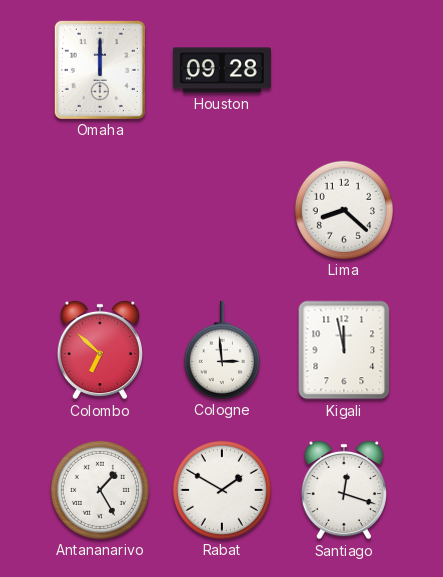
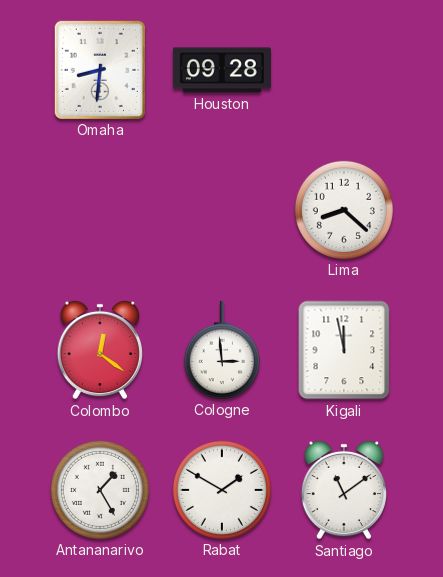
Omaha: 12:00 -> 8:31
Colombo: 6:52 -> 12:21
Santiago: 12:18 -> 11:09
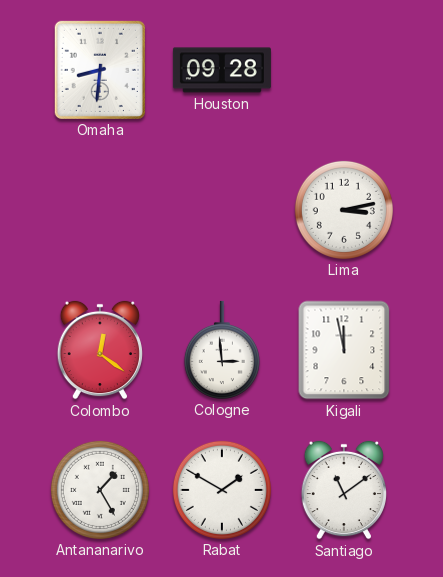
Lima: 8:22 -> 3:13
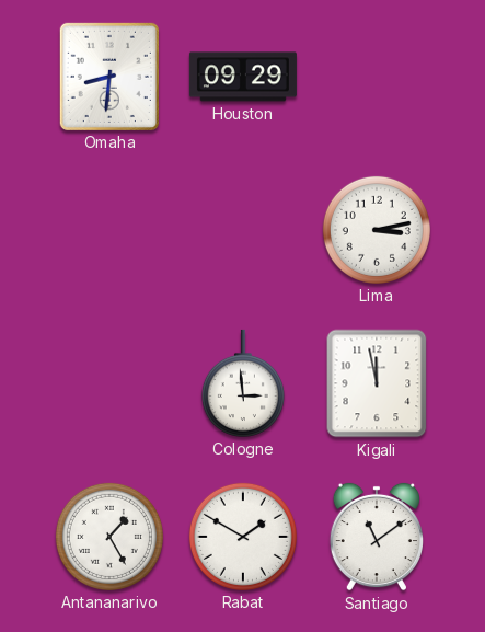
Houston: 09:28 -> 09:29
Colombo: 12:21 -> none
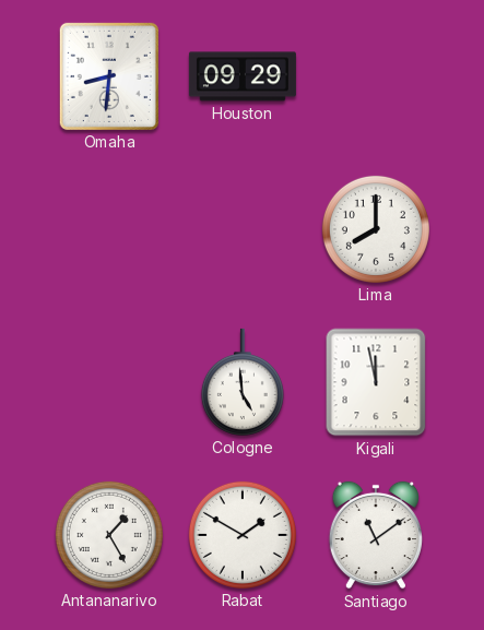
Lima: 3:13 -> 8:00
Cologne: 2:59 -> 4:59
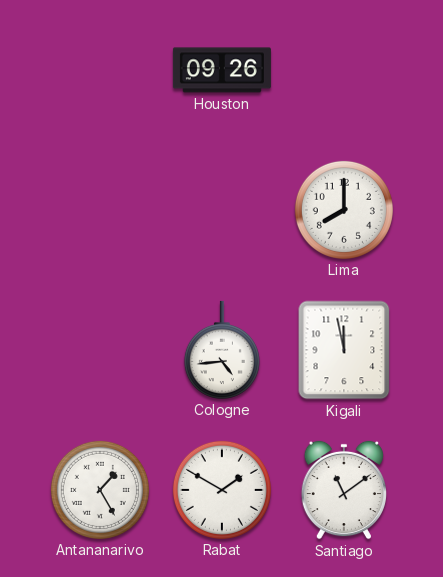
Omaha: 8:31 -> none
Houston: 09:29 -> 09:26
Cologne: 4:59 -> 4:44
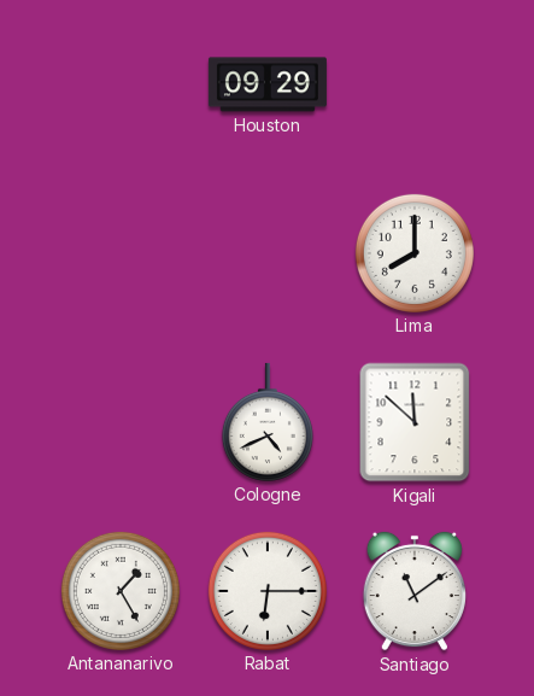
Houston: 09:26 -> 09:29
Cologne: 4:44 -> 4:41
Kigali: 11:58 -> 11:52
Rabat: 1:50 -> 6:15
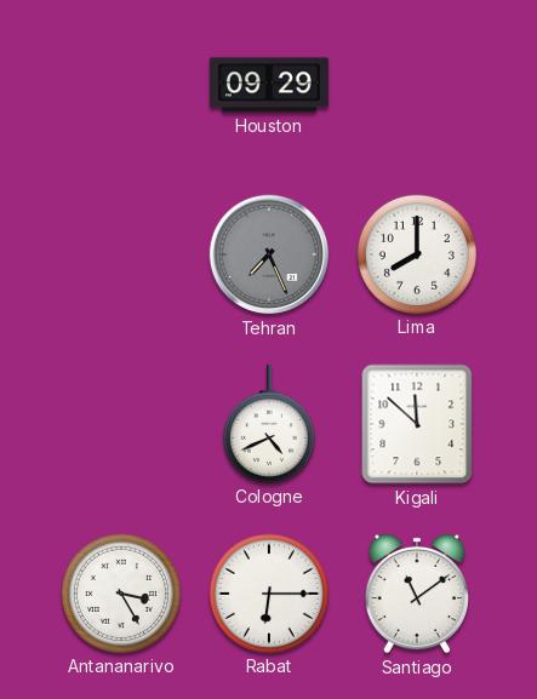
Tehran: none -> 7:26
Antananarivo: 1:25 -> 3:25
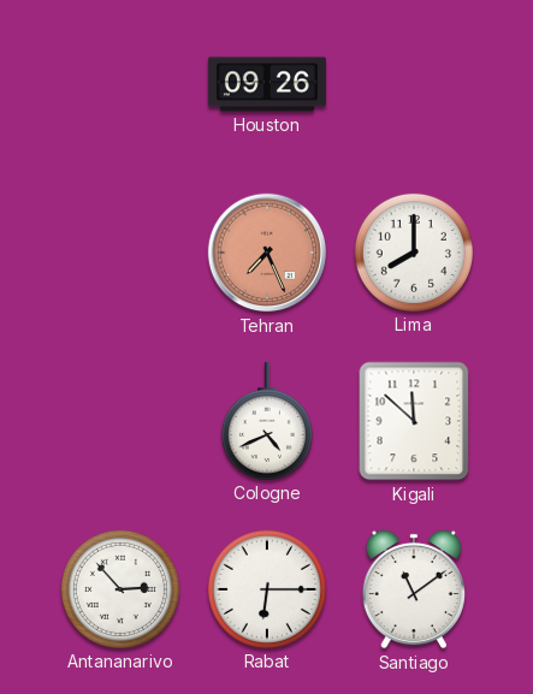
Houston: 09:29 -> 09:26
Tehran dial: grey -> salmon
Antananarivo: 3:25 -> 2:53
